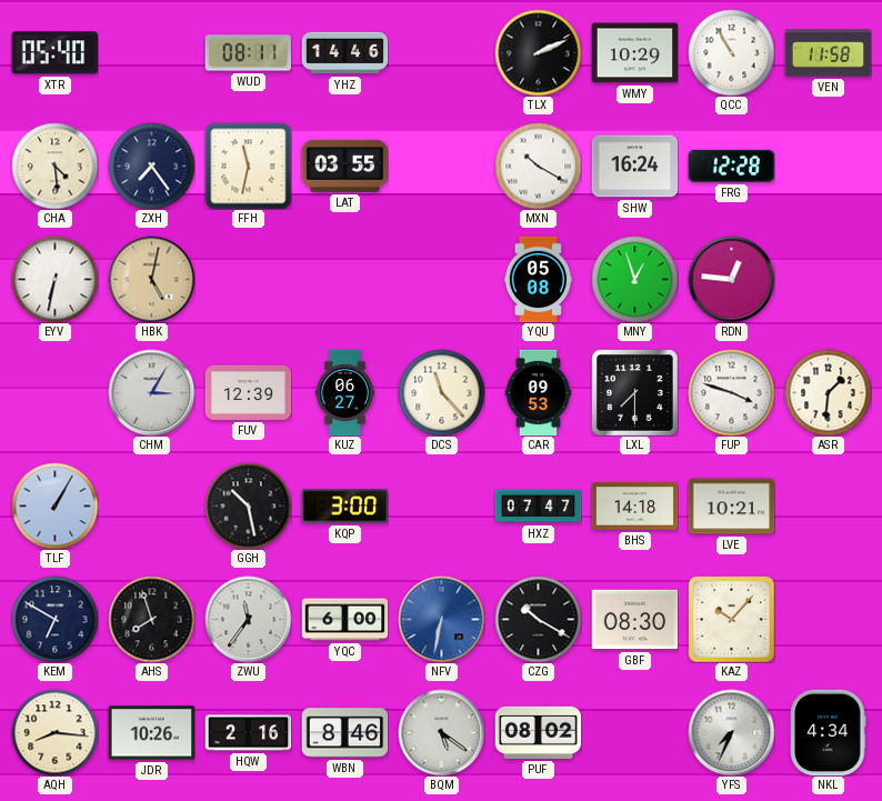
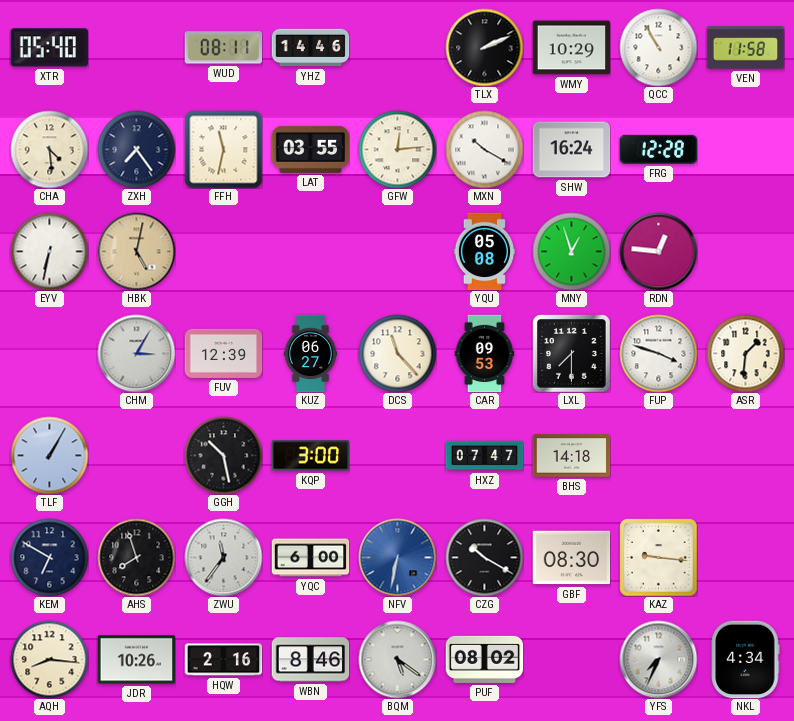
GFW: none -> 12:14
LVE: 10:21 -> none
KAZ: 10:07 -> 9:16
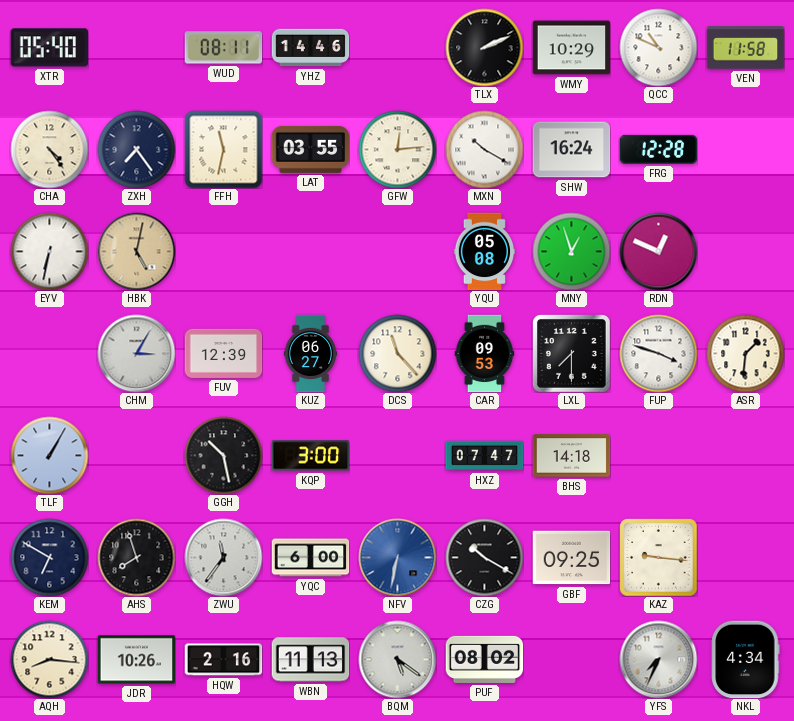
QCC: 10:55 -> 10:49
CHA: 4:29 -> 4:24
RDN: 12:46 -> 12:49
GBF: 08:30 -> 09:25
WBN: 8:46 -> 11:13
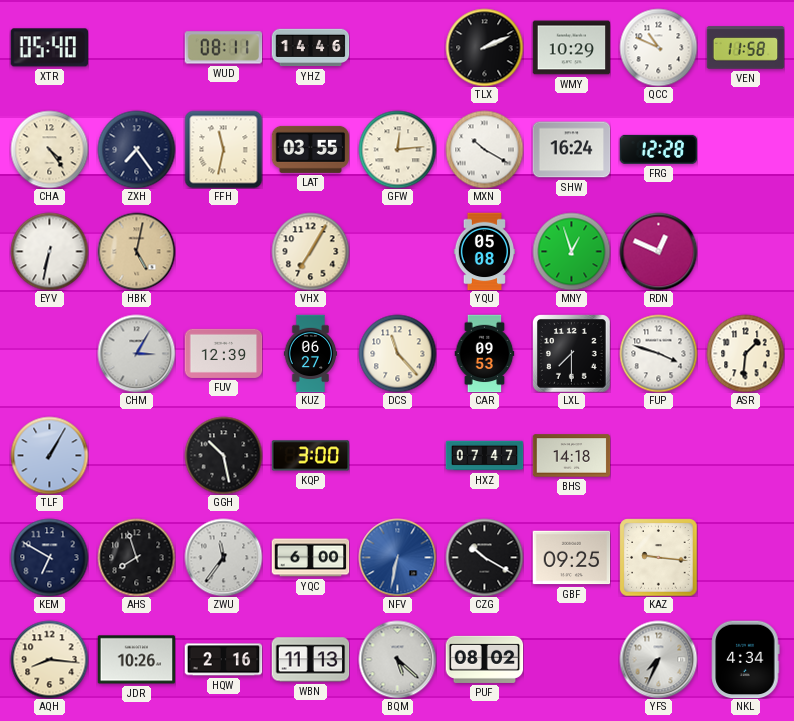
VHX: none -> 7:05
BQM: 5:21 -> 5:22
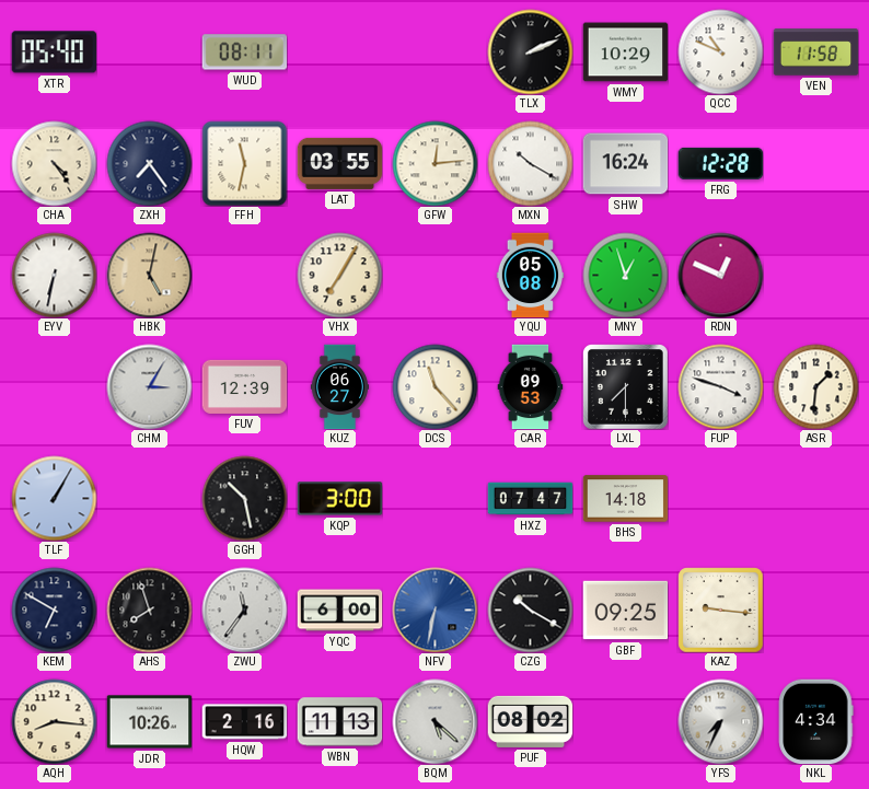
YHZ: 14:46 -> none
